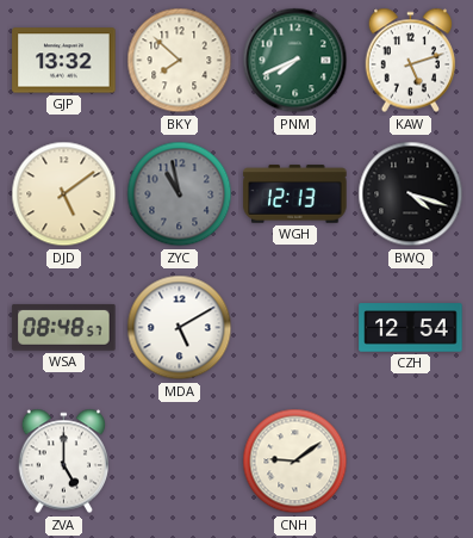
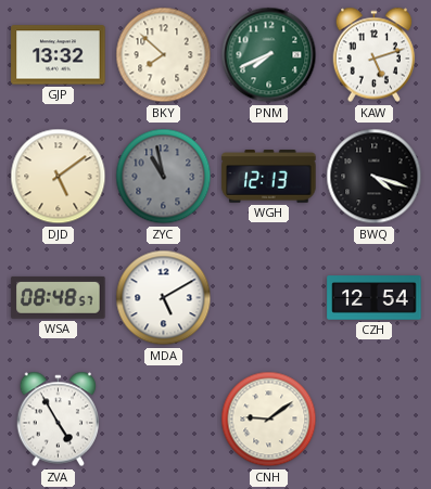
ZVA: 5:00 -> 4:55
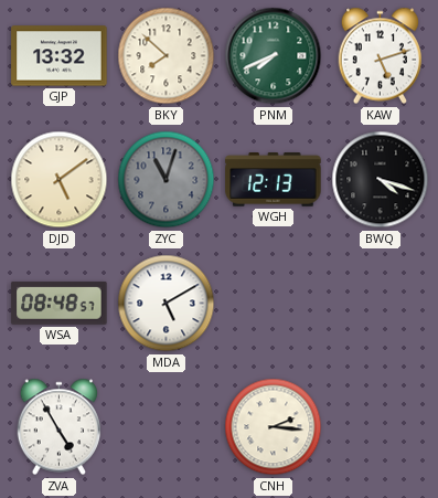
ZYC: 10:58 -> 11:03
CZH: 12:54 -> none
CNH: 9:09 -> 2:16
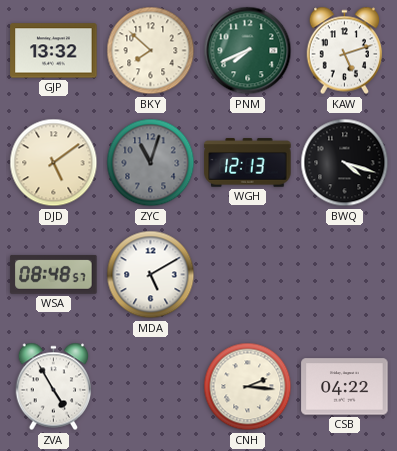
CSB: none -> 04:22
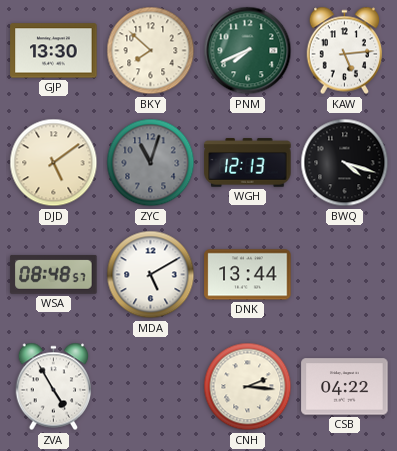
GJP: 13:32 -> 13:30
KAW: 5:12 -> 5:14
DNK: none -> 13:44
